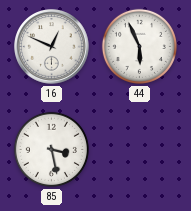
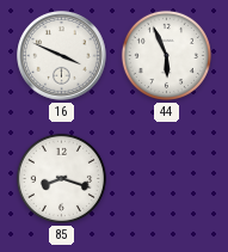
16: 12:49 -> 3:49
85: 3:28 -> 8:18
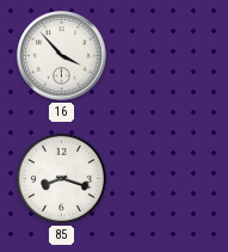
16: 3:49 -> 3:53
44: 5:56 -> none
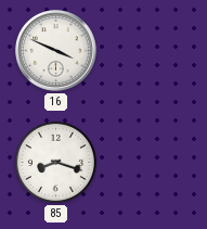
16: 3:53 -> 3:49
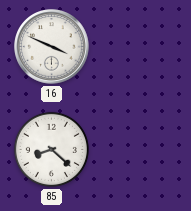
85: 8:18 -> 8:22
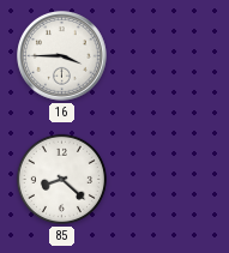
16: 3:49 -> 3:45
